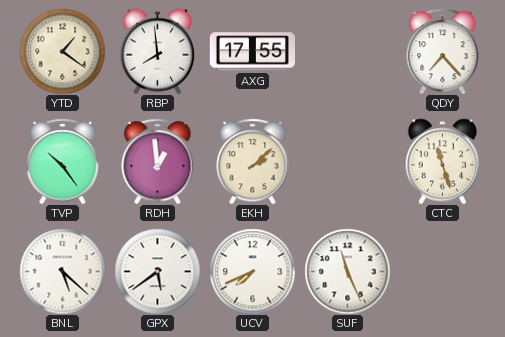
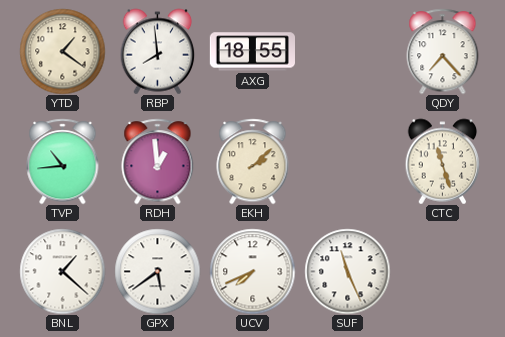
AXG: 17:55 -> 18:55
TVP: 10:24 -> 10:44
BNL: 5:22 -> 1:22
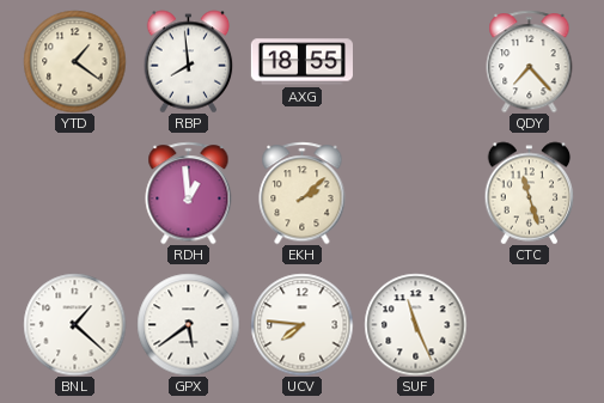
TVP: 10:44 -> none
UCV: 7:41 -> 7:46
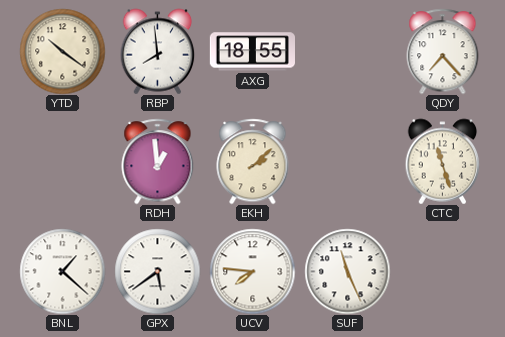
YTD: 1:21 -> 10:21
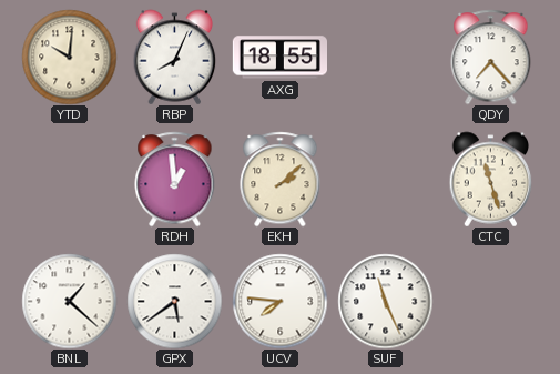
YTD: 10:21 -> 10:01
RBP: 7:59 -> 8:04
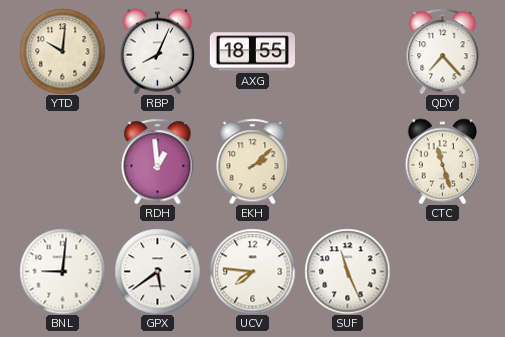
BNL: 1:22 -> 9:01
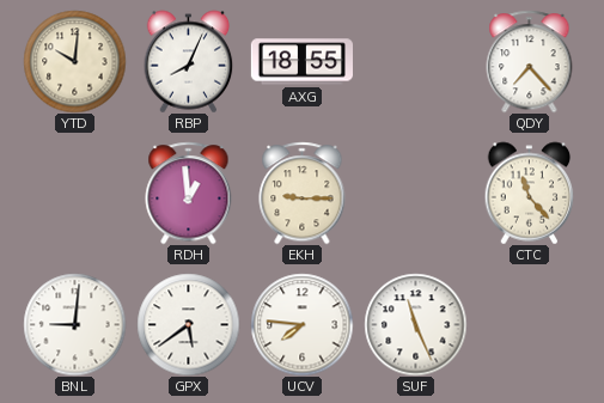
EKH: 2:08 -> 9:15
CTC: 11:27 -> 11:23
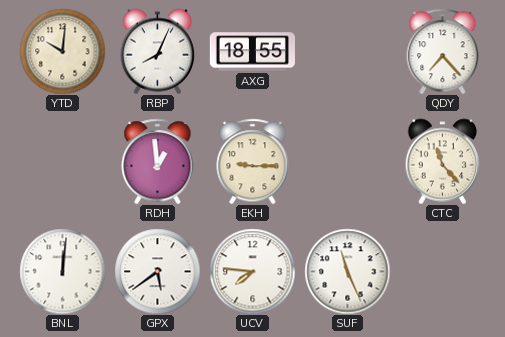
BNL: 9:01 -> 12:01
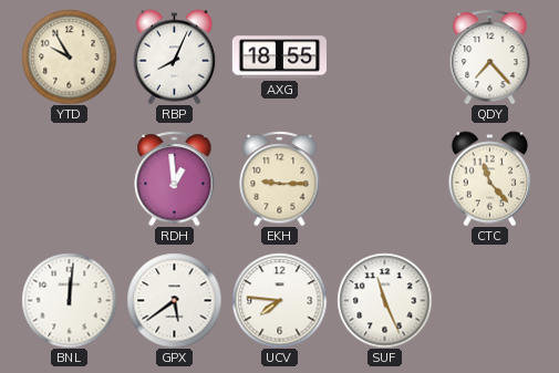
YTD: 10:01 -> 9:55
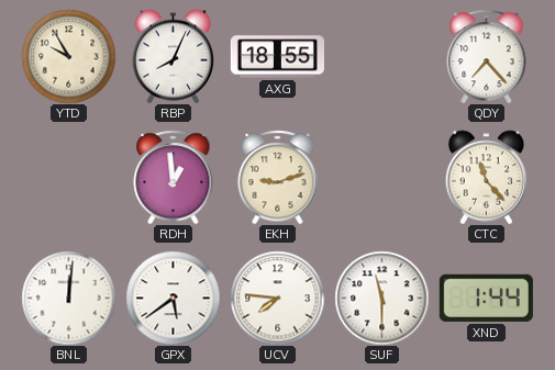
EKH: 9:15 -> 9:12
SUF: 11:26 -> 11:30
XND: none -> 1:44
